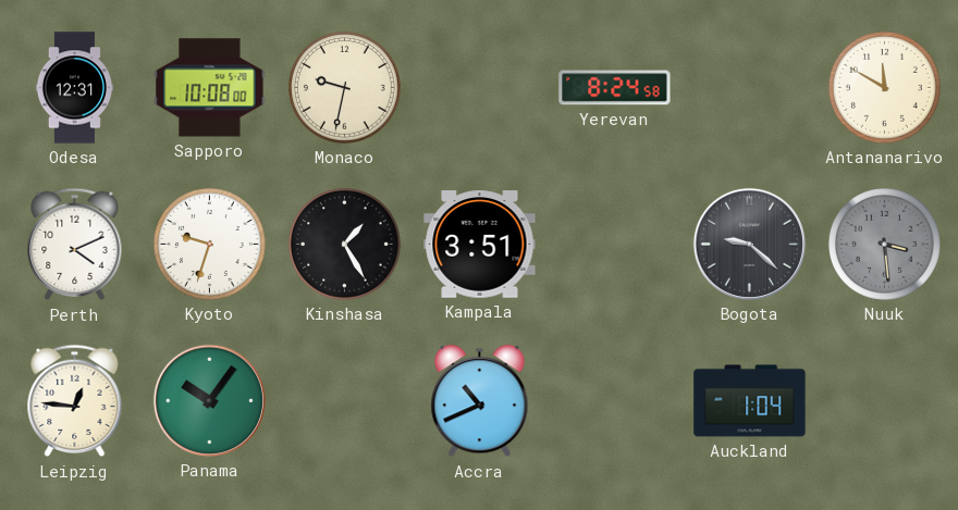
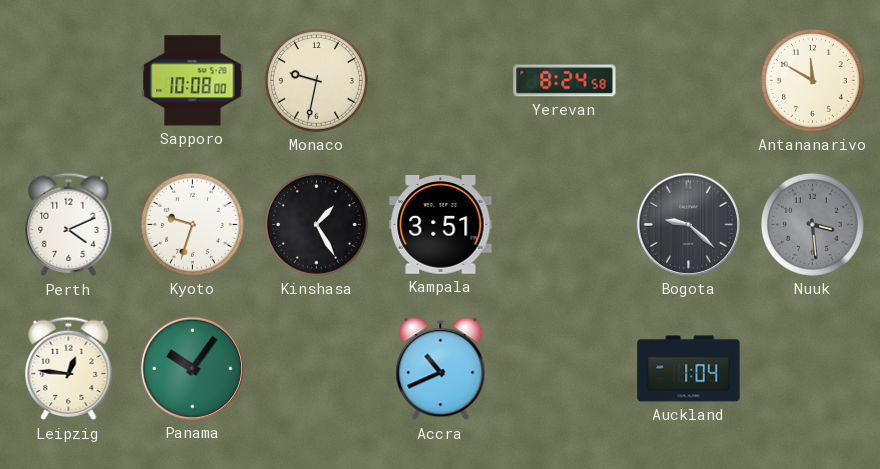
Odesa: 12:31 -> none
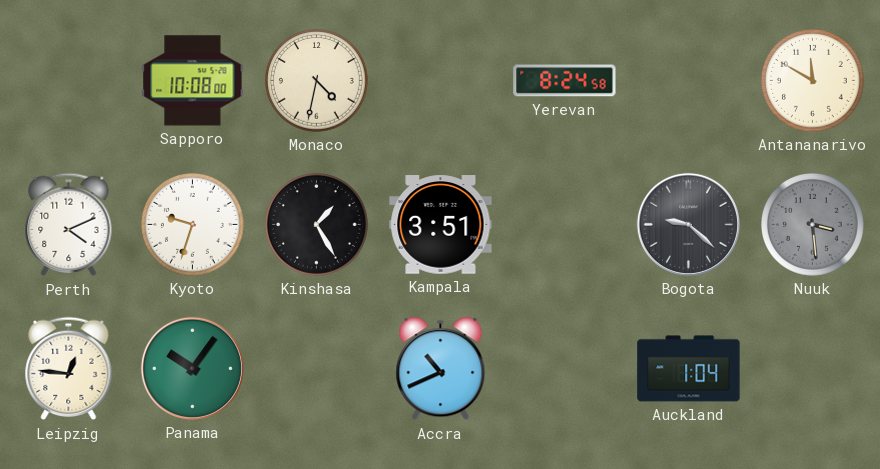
Monaco: 9:32 -> 4:32
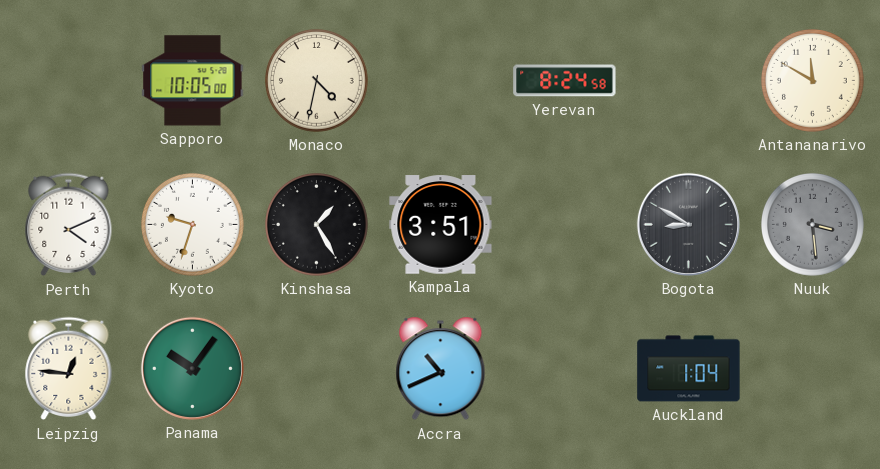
Sapporo: 10:08 -> 10:05
Bogota: 9:22 -> 8:50
